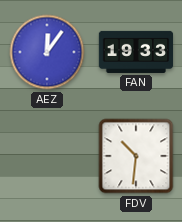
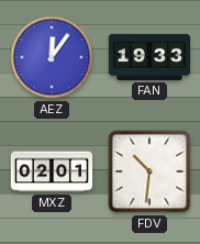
MXZ: none -> 02:01
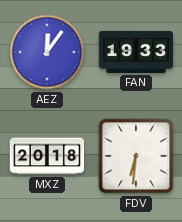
MXZ: 02:01 -> 20:18
FDV: 10:31 -> 6:31
